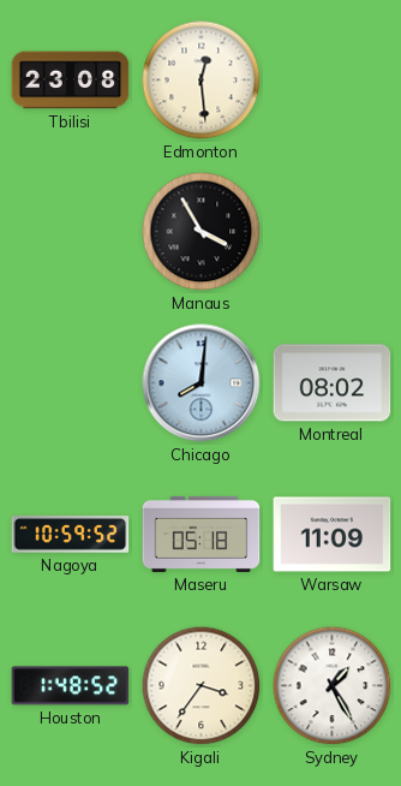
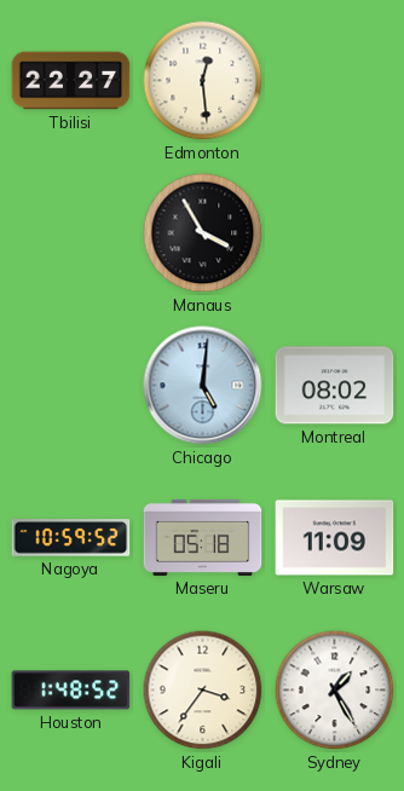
Tbilisi: 23:08 -> 22:27
Chicago: 8:01 -> 5:01
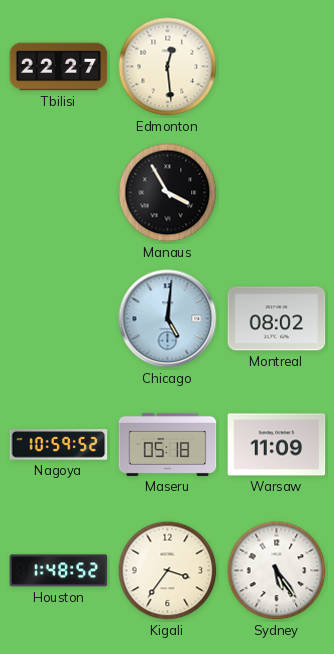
Sydney: 1:25 -> 5:24
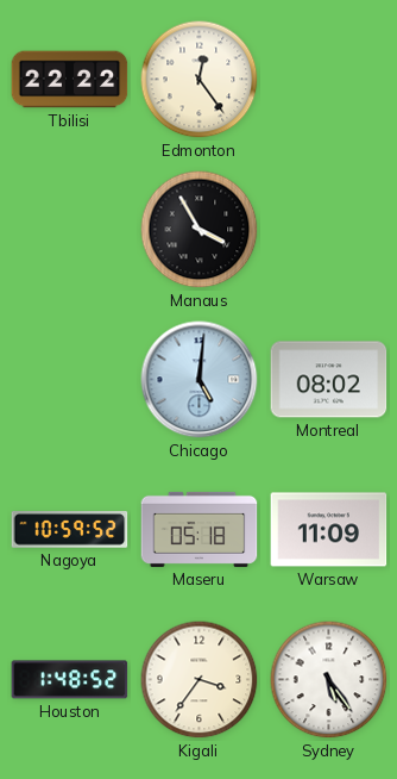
Tbilisi: 22:27 -> 22:22
Edmonton: 12:29 -> 12:24
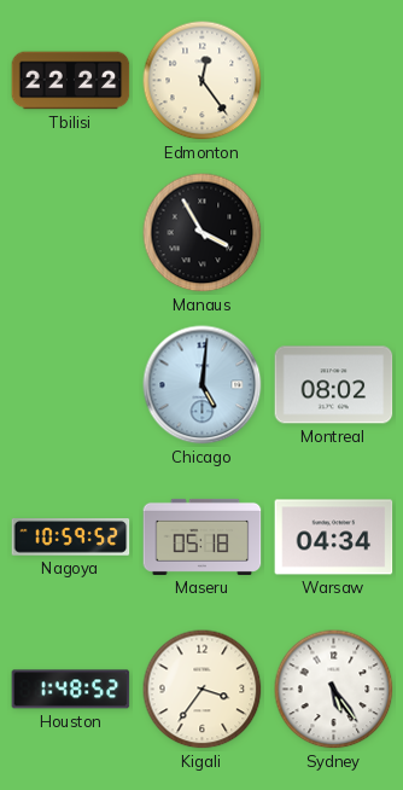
Warsaw: 11:09 -> 04:34
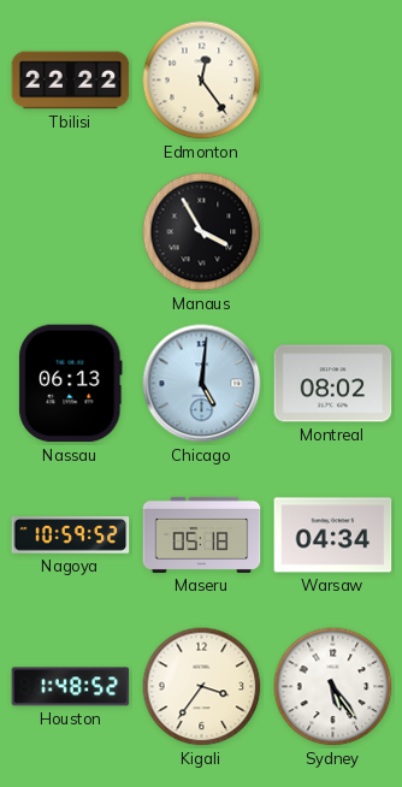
Nassau: none -> 06:13
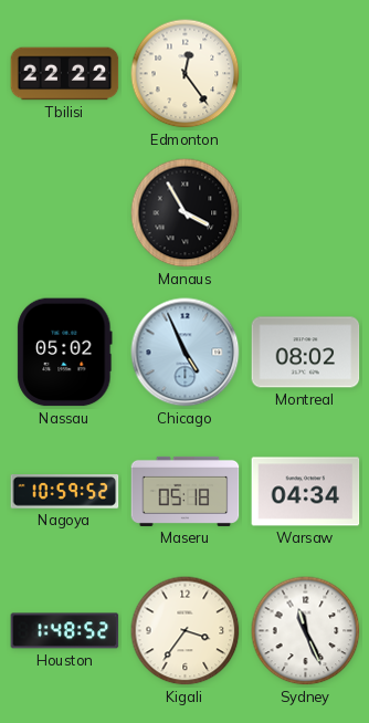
Nassau: 06:13 -> 05:02
Chicago: 5:01 -> 4:56
Sydney: 5:24 -> 11:26
